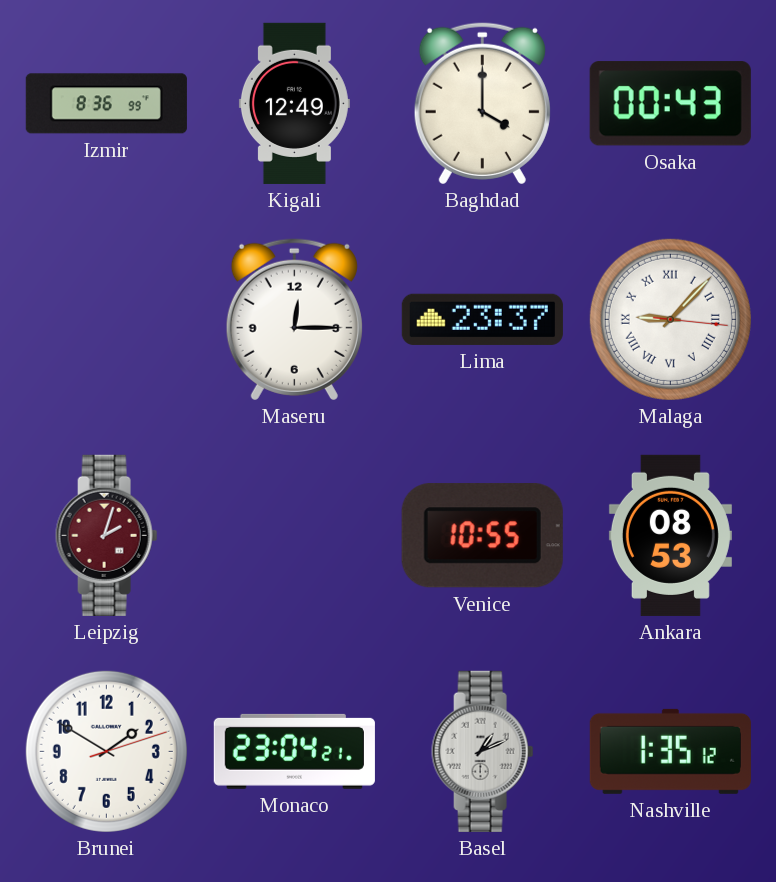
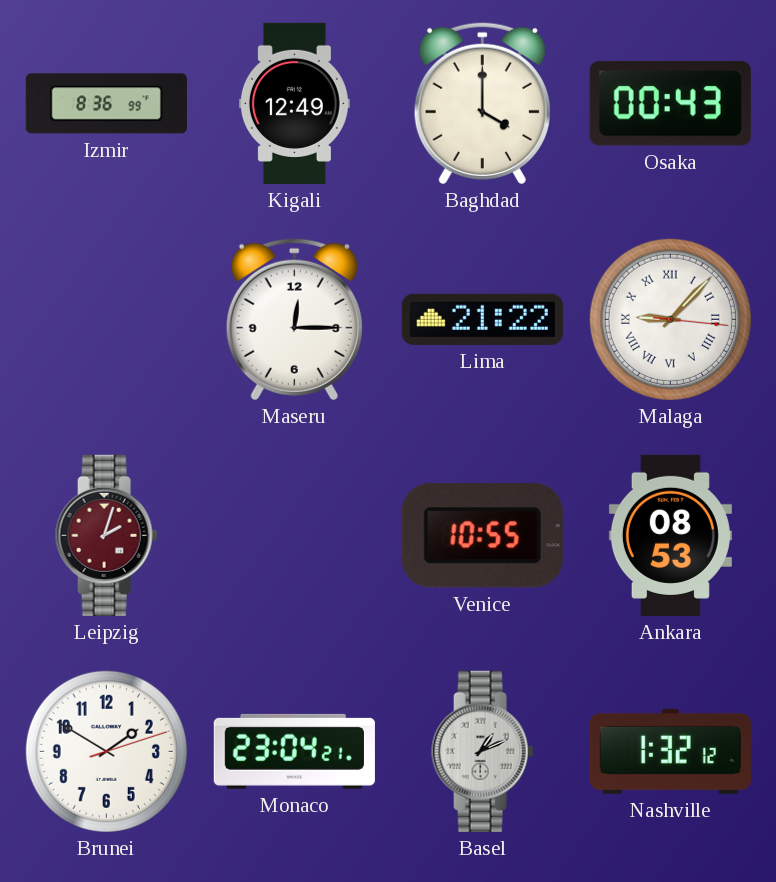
Lima: 23:37 -> 21:22
Nashville: 1:35 -> 1:32
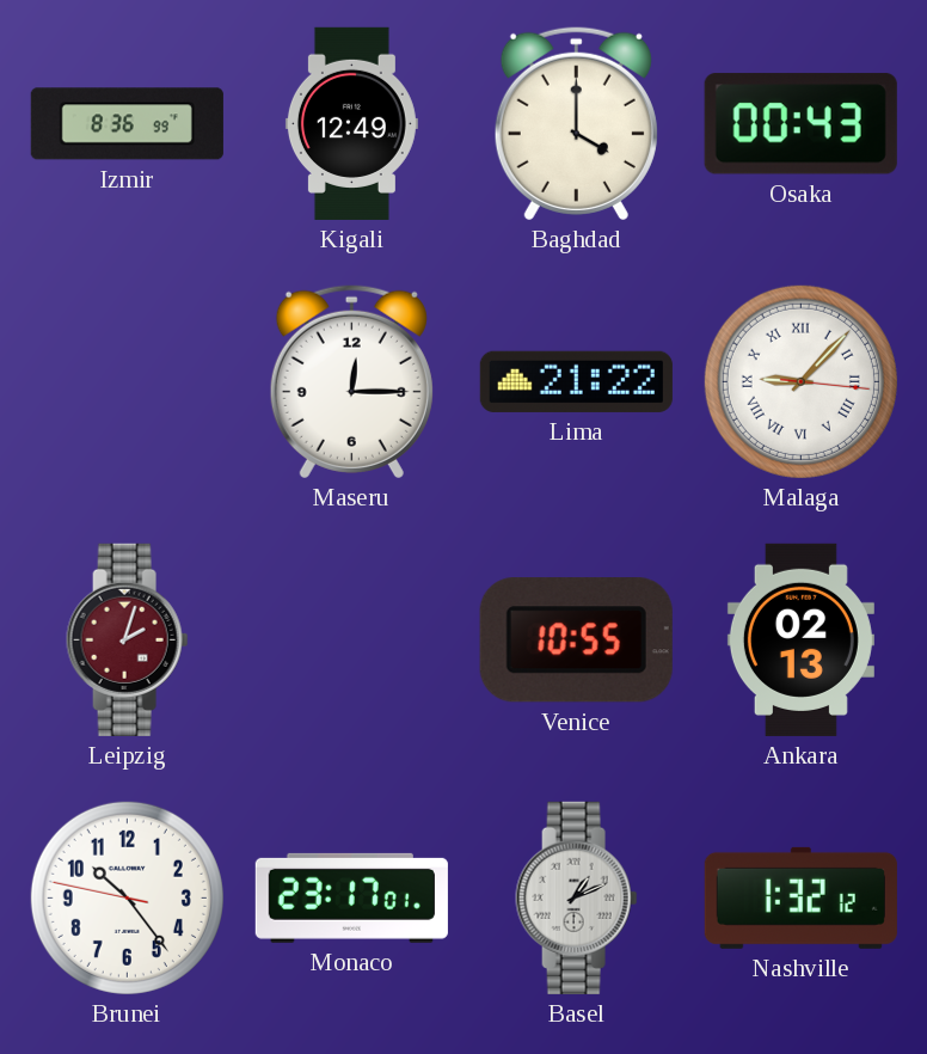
Ankara: 08:53 -> 02:13
Brunei: 1:50 -> 10:23
Monaco: 23:04 -> 23:17
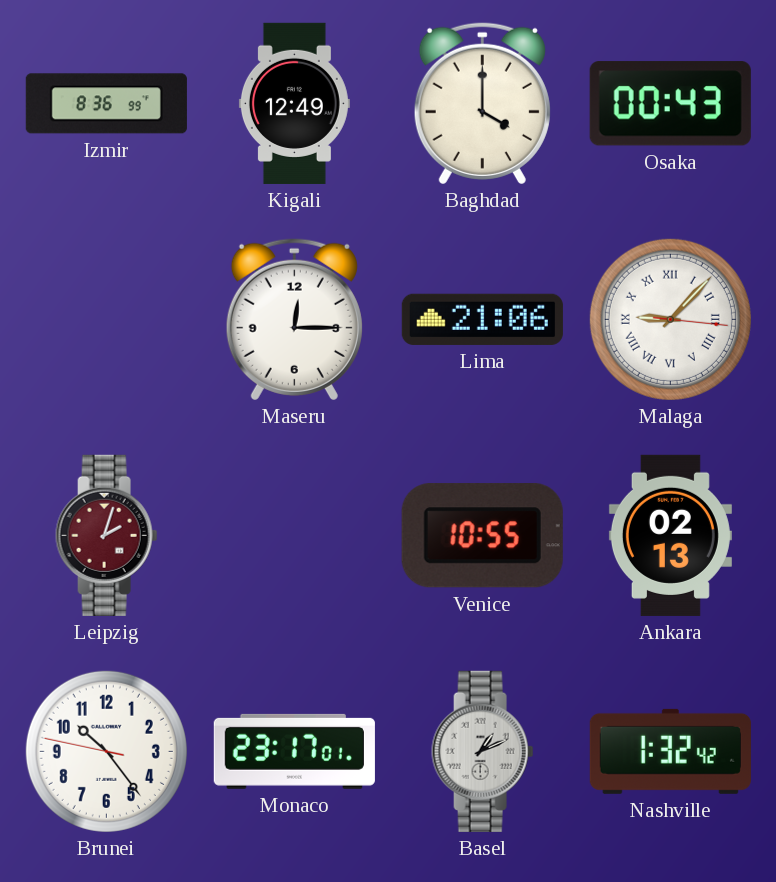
Lima: 21:22 -> 21:06
Nashville: 1:32:12 -> 1:32:42
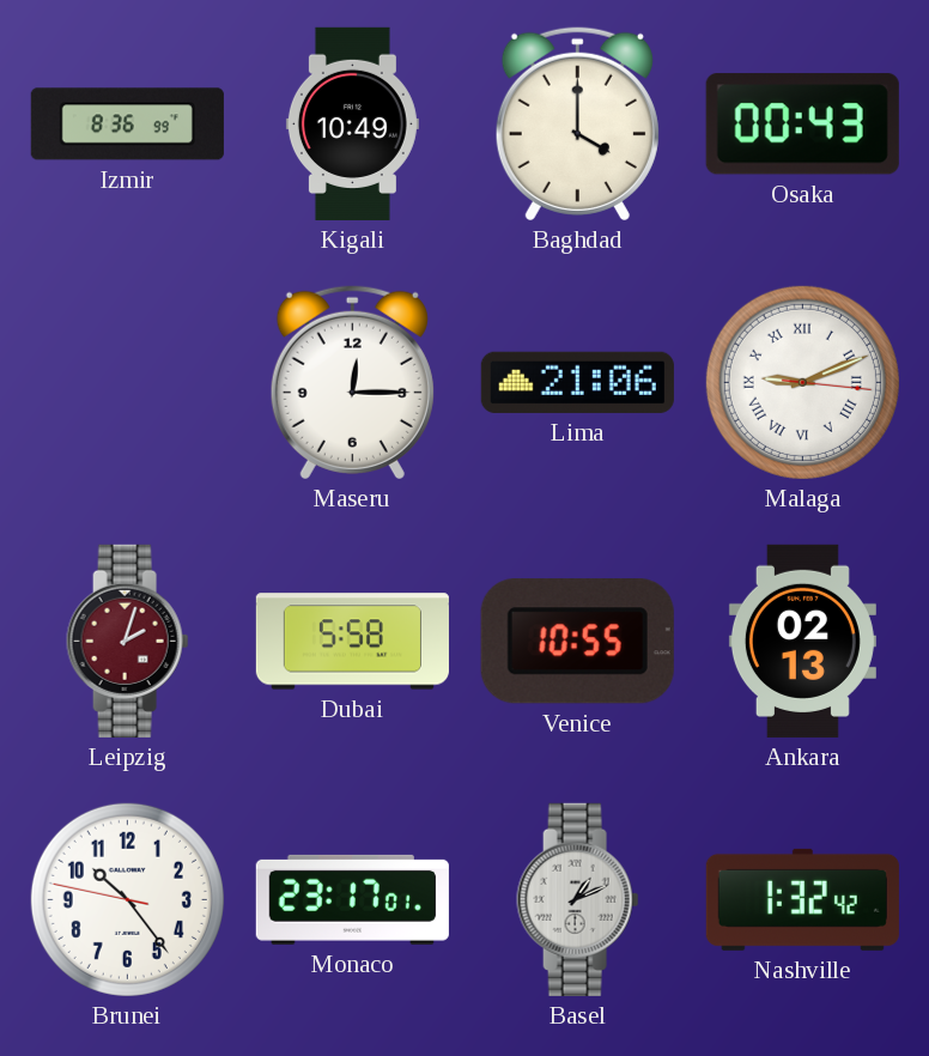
Kigali: 12:49 -> 10:49
Malaga: 9:07 -> 9:11
Dubai: none -> 5:58
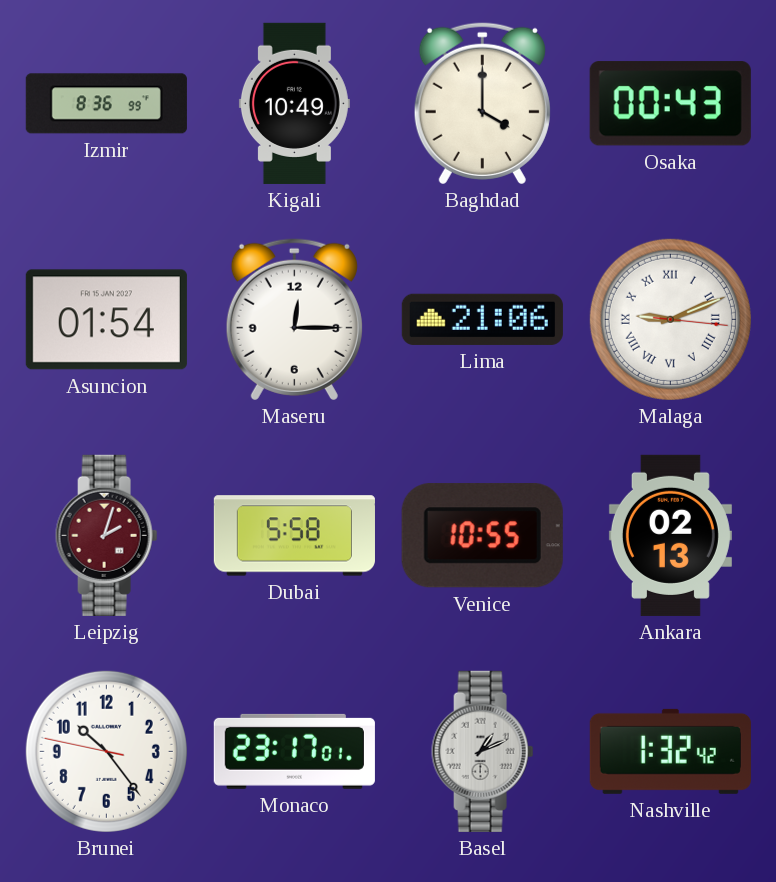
Asuncion: none -> 01:54
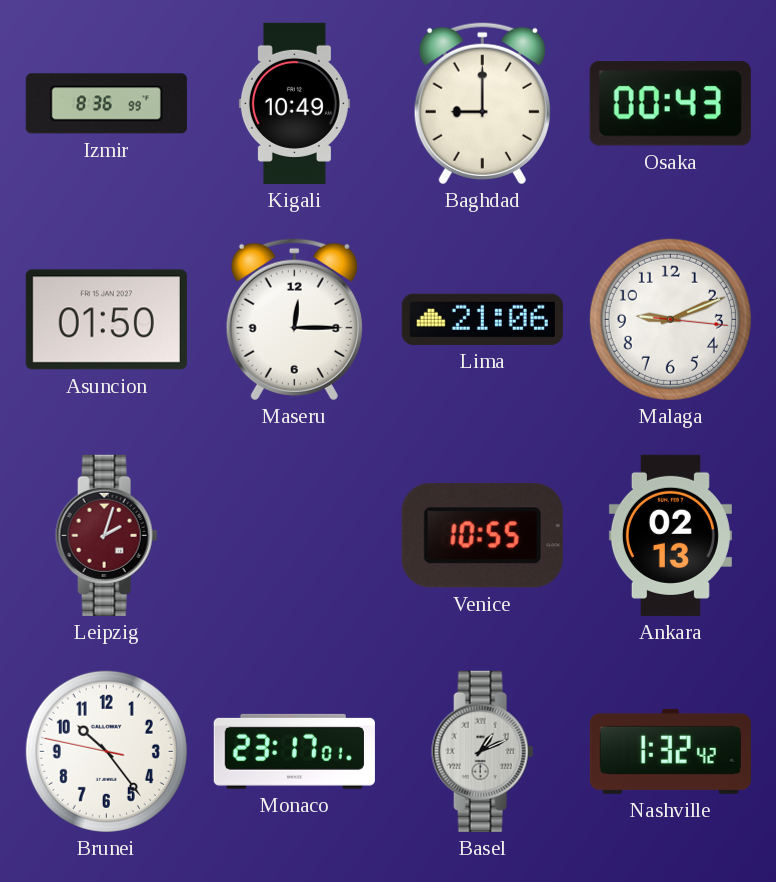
Baghdad: 4:00 -> 9:00
Asuncion: 01:54 -> 01:50
Malaga numerals: Roman -> Arabic
Dubai: 5:58 -> none
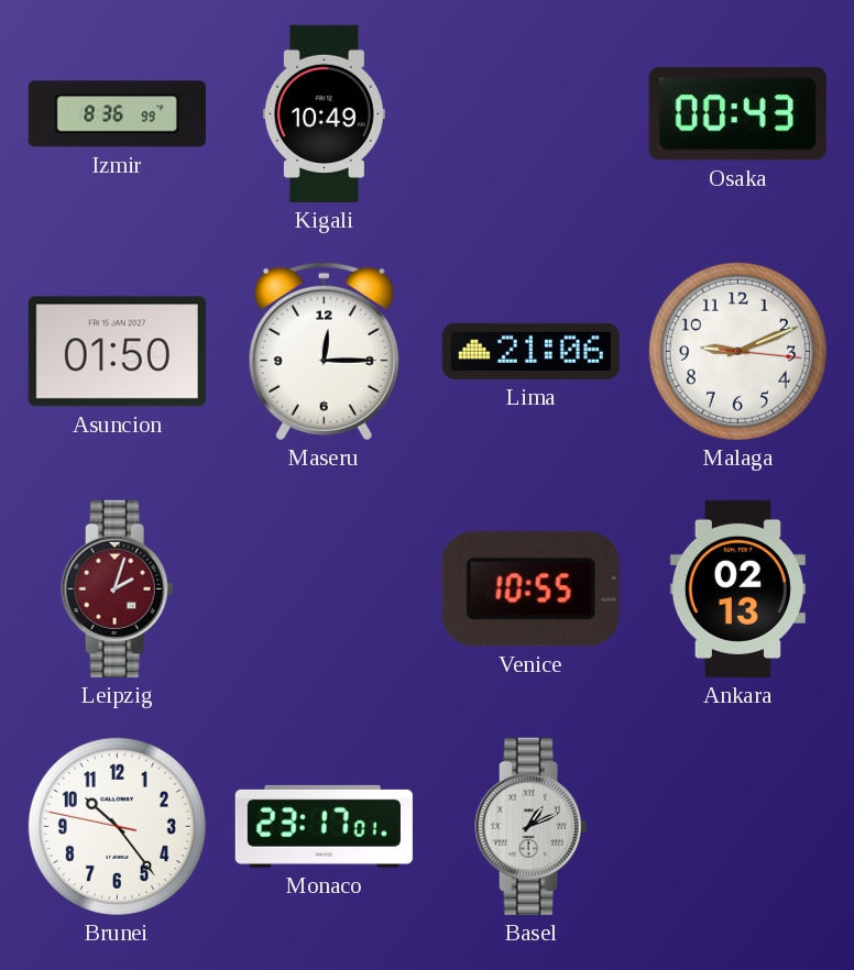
Baghdad: 9:00 -> none
Nashville: 1:32 -> none
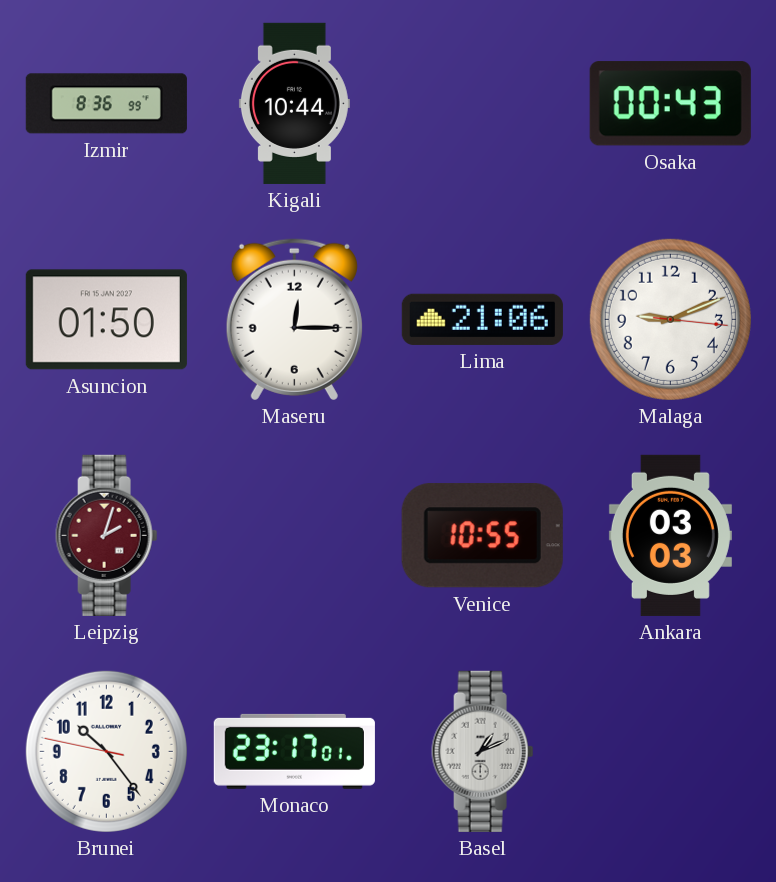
Kigali: 10:49 -> 10:44
Ankara: 02:13 -> 03:03
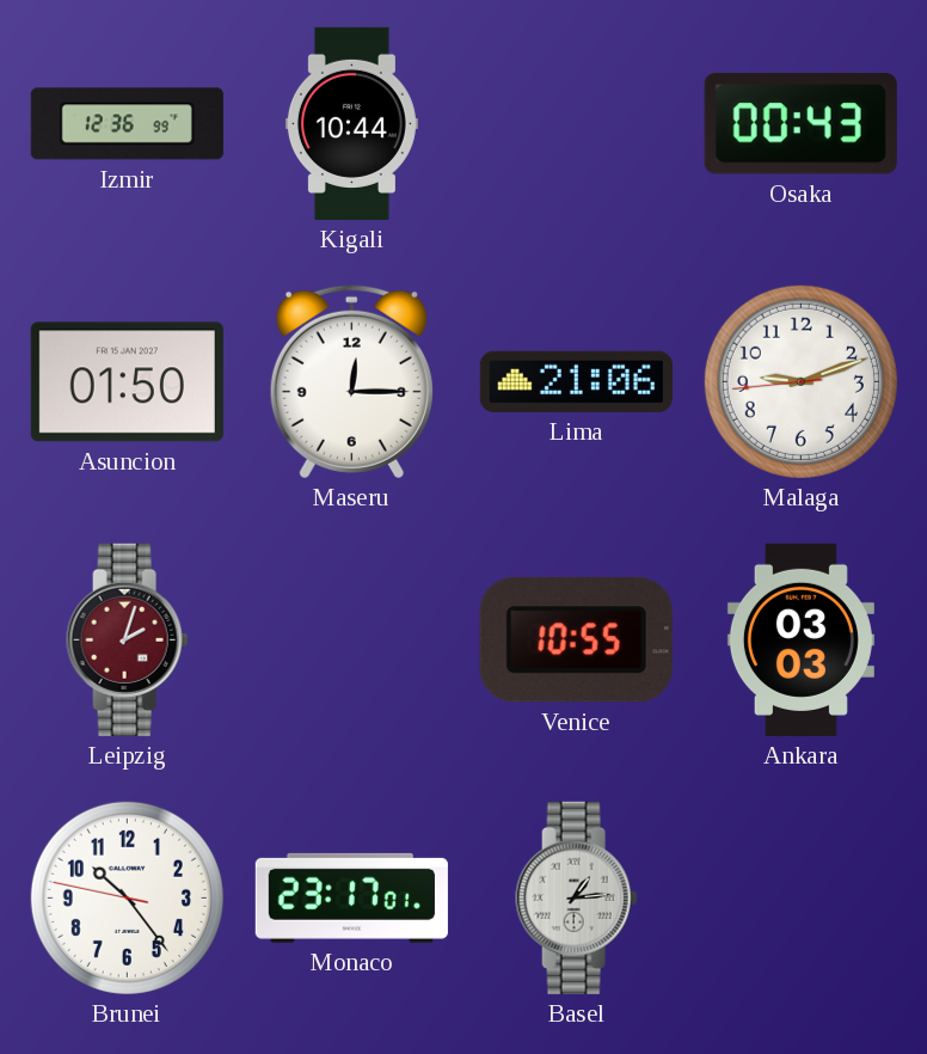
Izmir: 8:36 -> 12:36
Malaga: 9:11:16 -> 9:11:44
Basel: 1:11 -> 1:14
